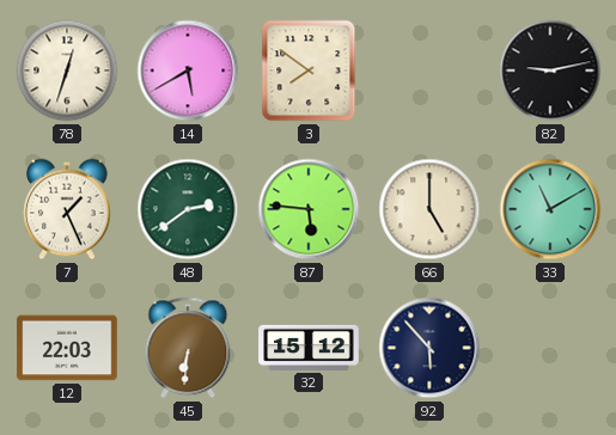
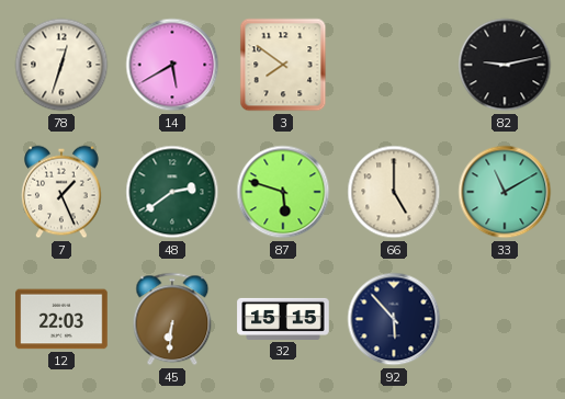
87: 5:46 -> 5:48
32: 15:12 -> 15:15
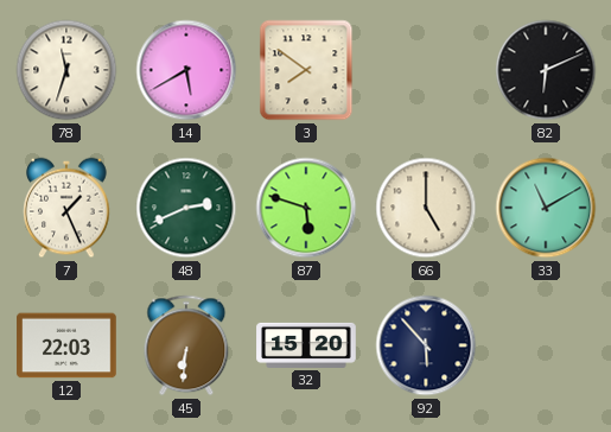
78: 12:33 -> 11:33
82: 9:13 -> 6:11
48: 2:39 -> 2:41
32: 15:15 -> 15:20
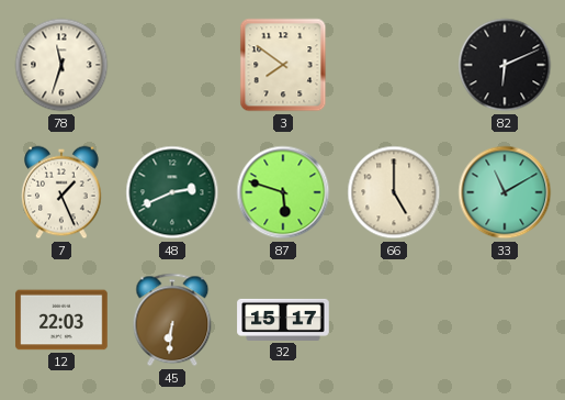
14: 5:40 -> none
32: 15:20 -> 15:17
92: 5:53 -> none
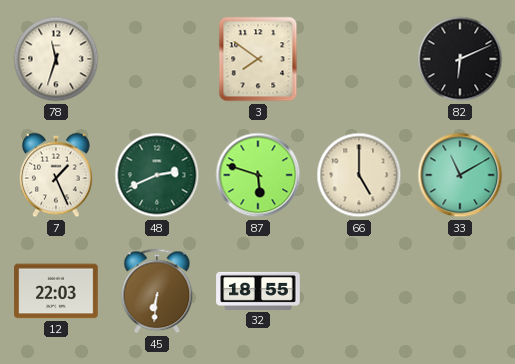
32: 15:17 -> 18:55
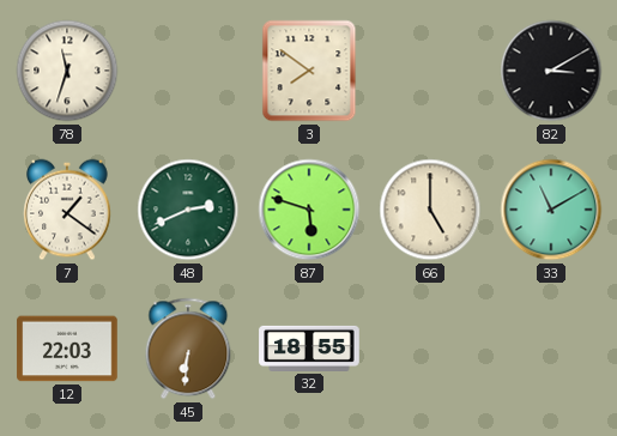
82: 6:11 -> 3:10
7: 1:26 -> 1:21
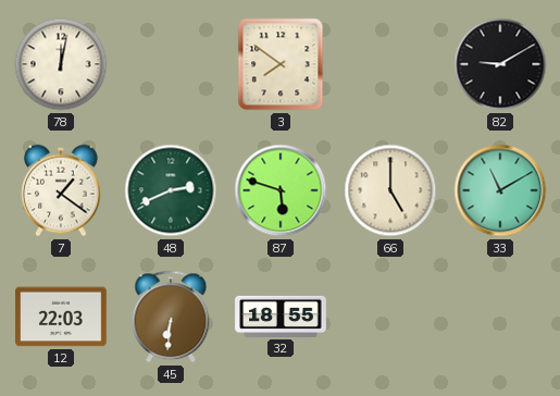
78: 11:33 -> 12:02
82: 3:10 -> 9:10
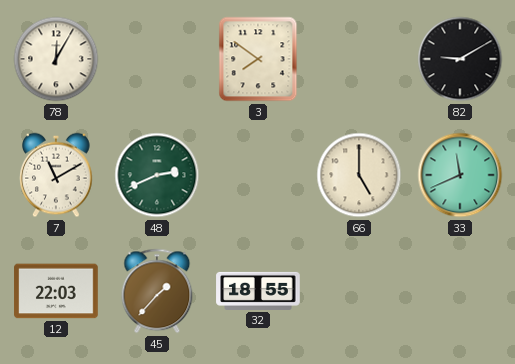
78: 12:02 -> 12:05
7: 1:21 -> 11:10
87: 5:48 -> none
33: 11:10 -> 11:41
45: 6:31 -> 1:37
